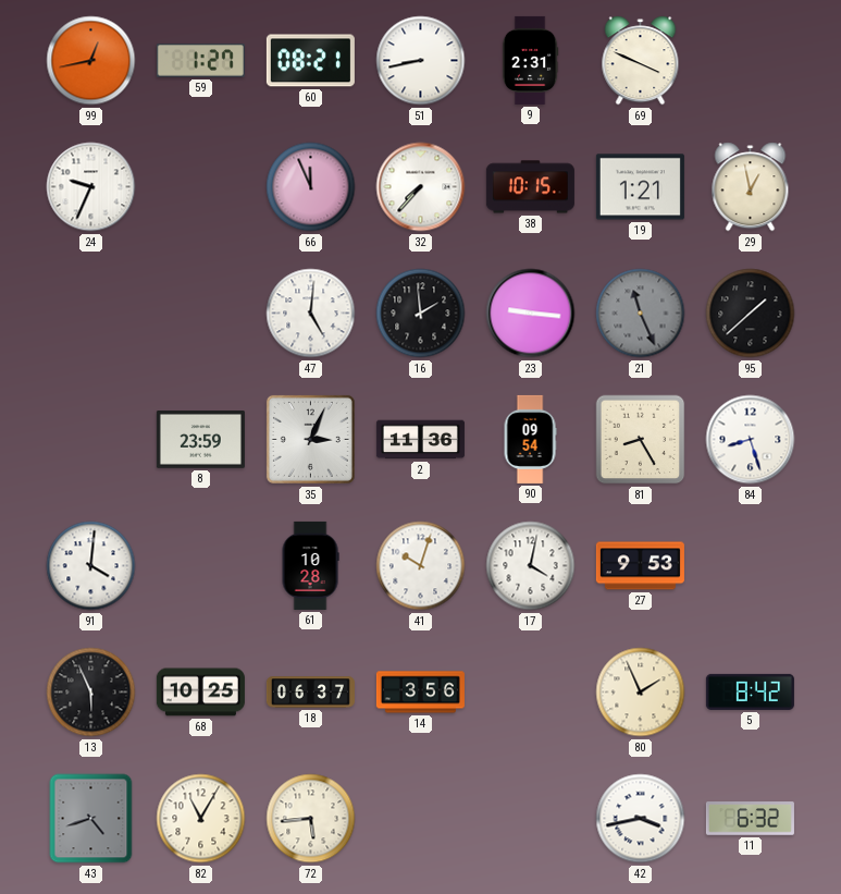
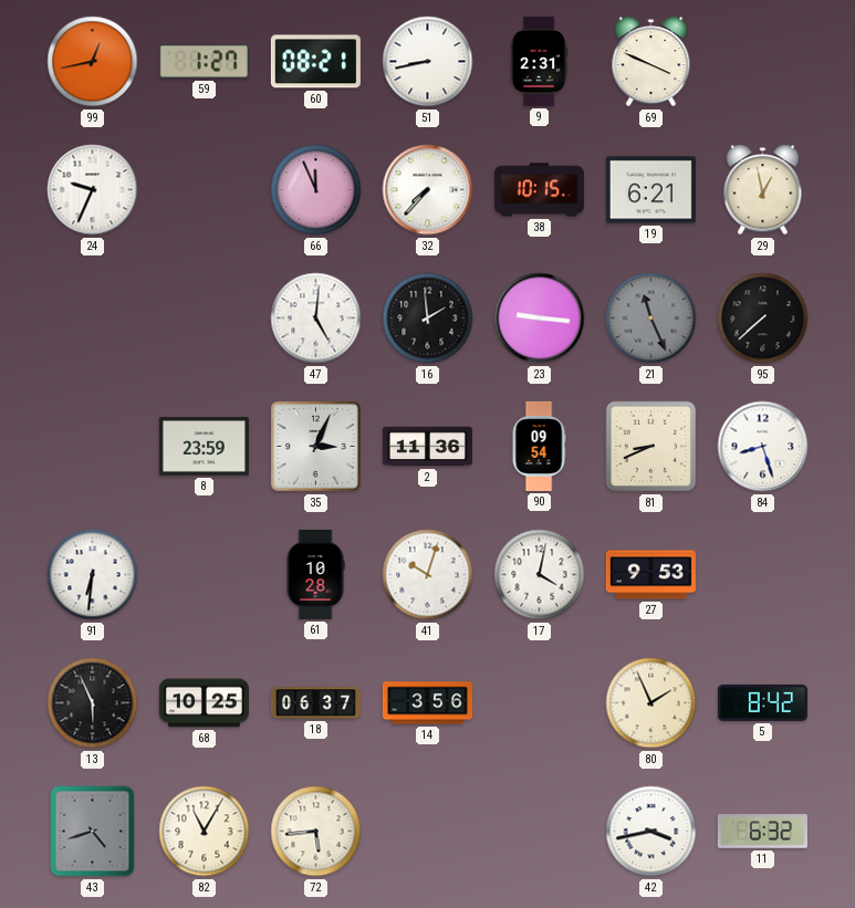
19: 1:21 -> 6:21
95: 1:38 -> 7:38
81: 8:25 -> 8:41
91: 4:01 -> 6:31
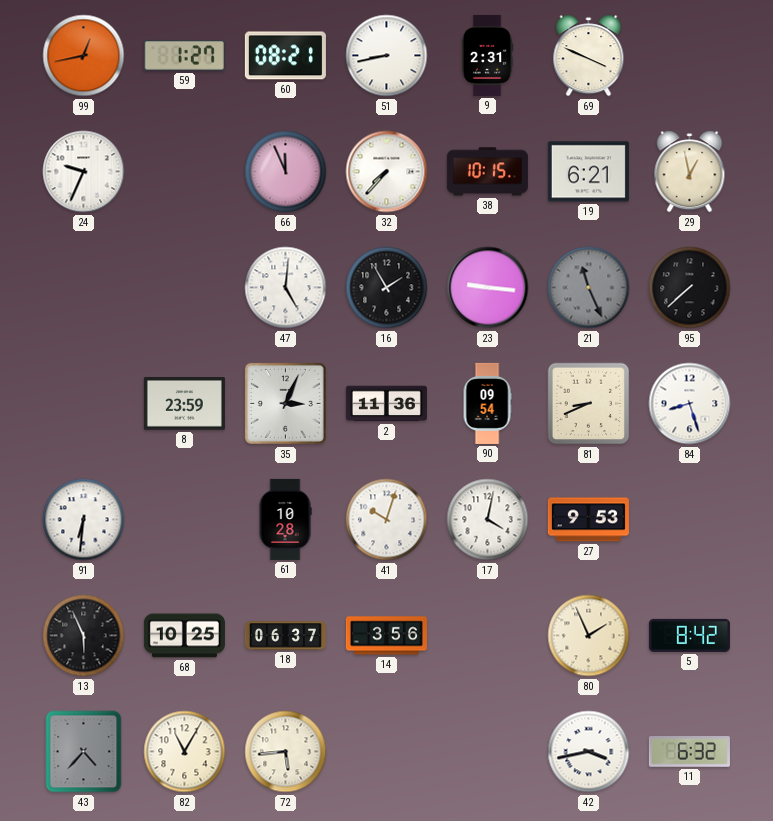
16: 1:59 -> 1:55
43: 4:42 -> 4:37
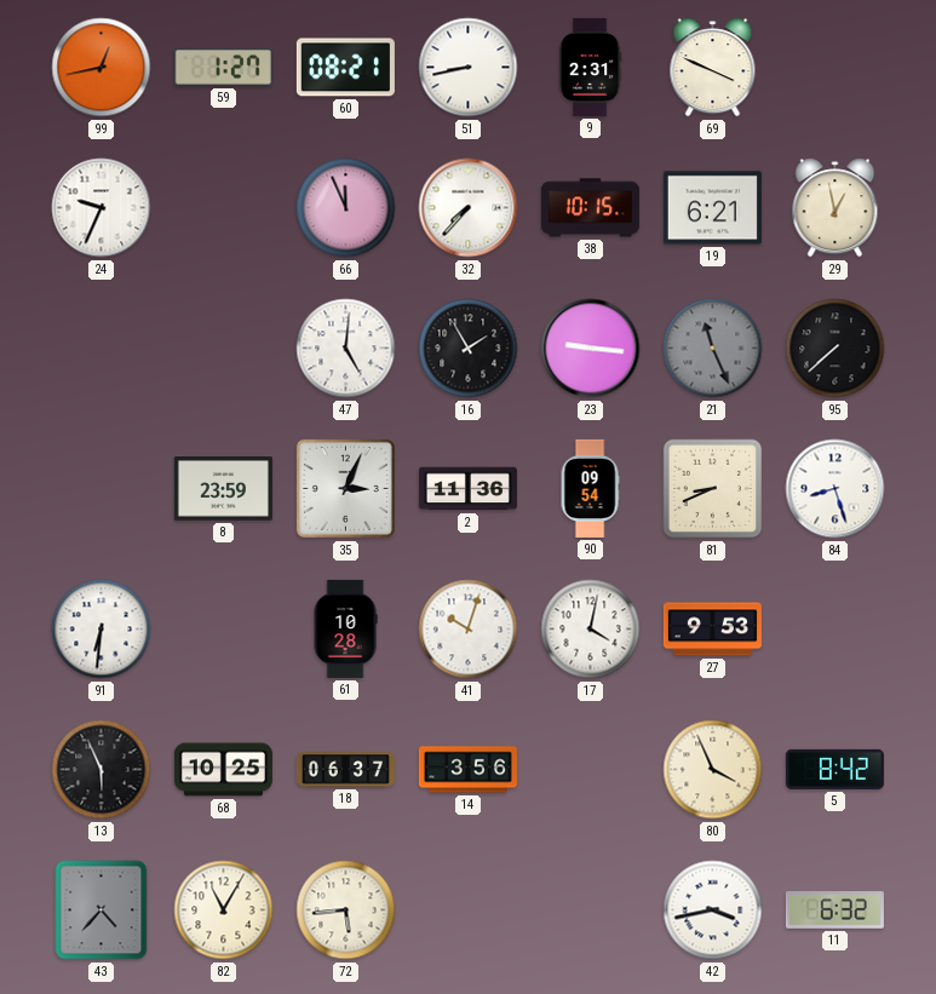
80: 1:56 -> 3:56
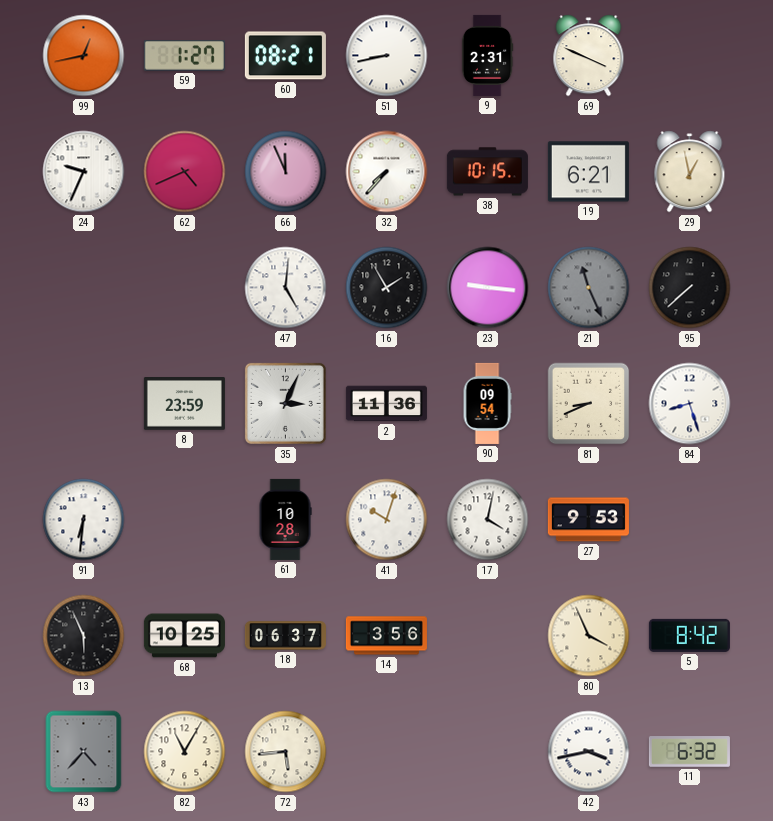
62: none -> 4:41
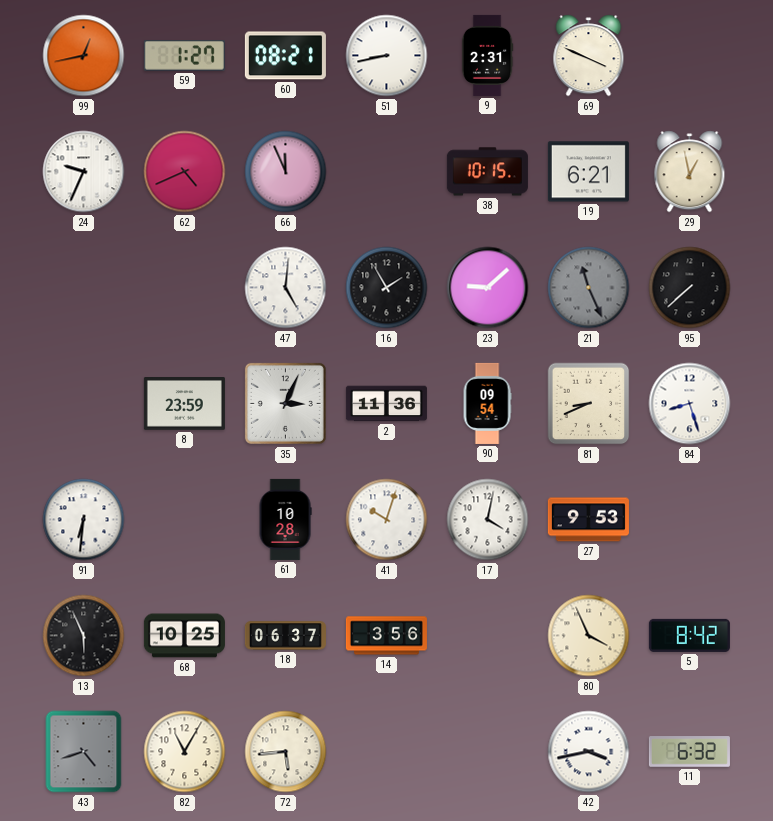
32: 7:37 -> none
23: 9:16 -> 9:08
43: 4:37 -> 4:42
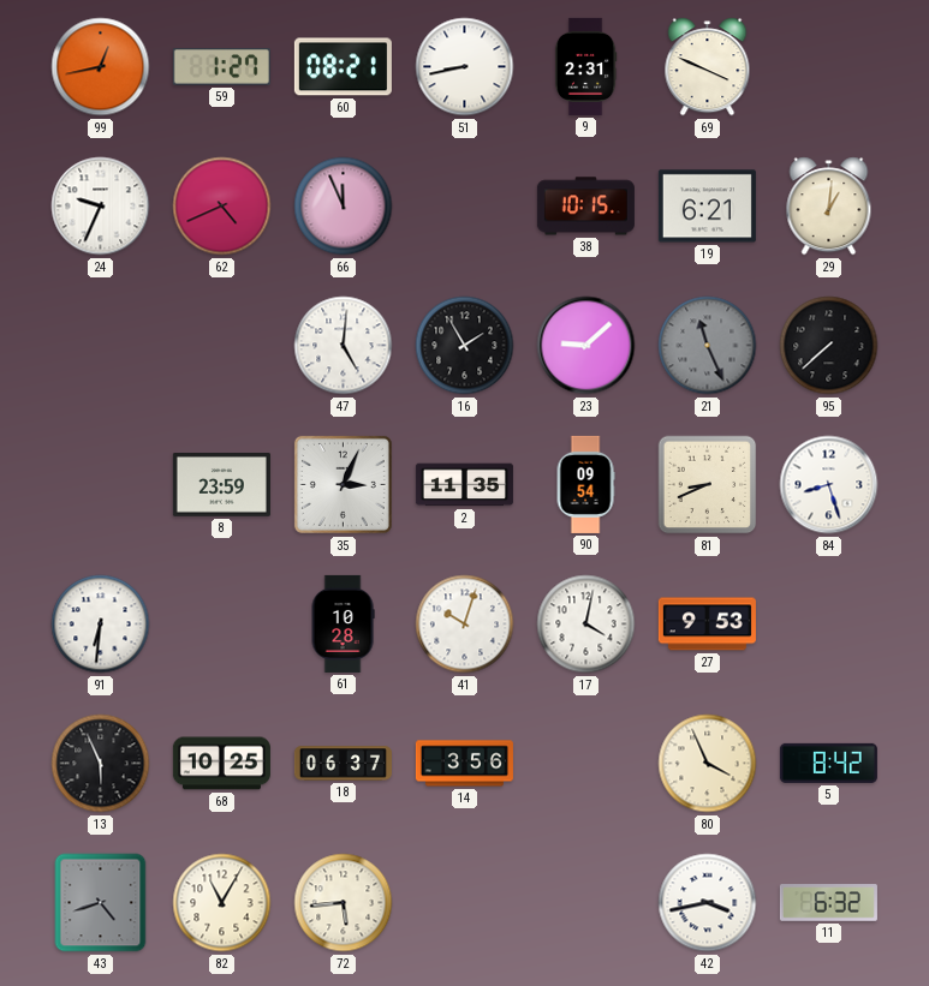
29: 12:58 -> 1:01
2: 11:36 -> 11:35
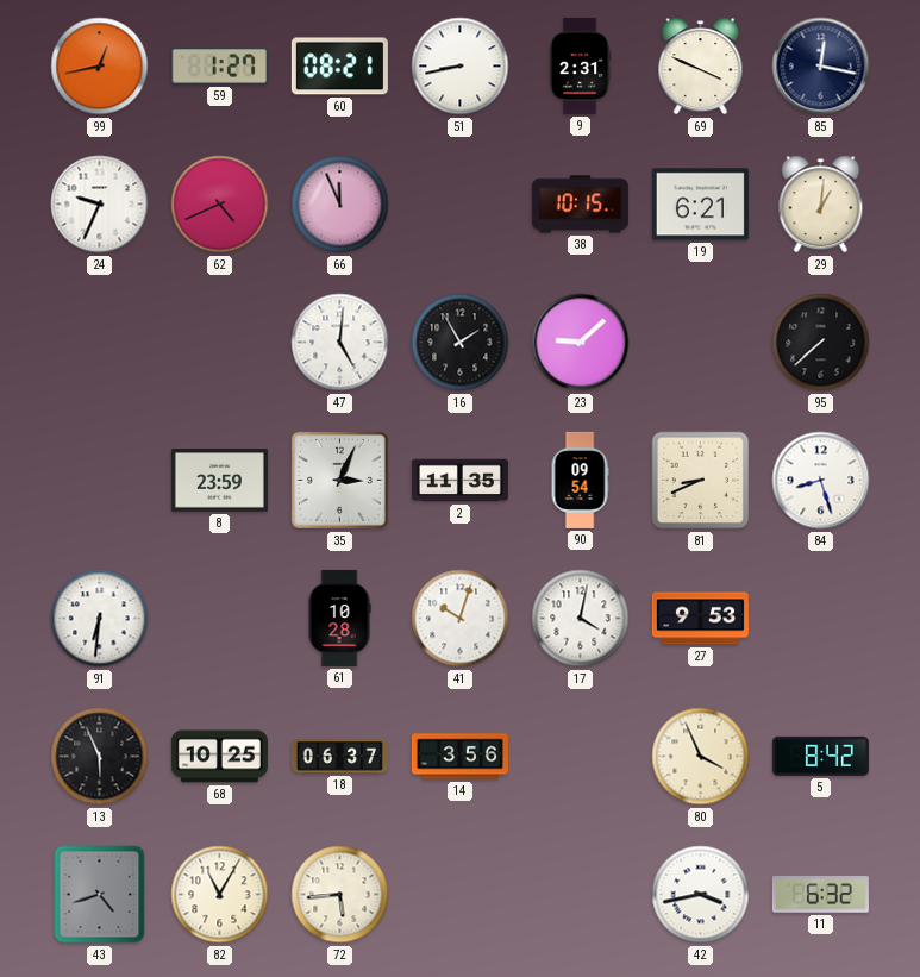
85: none -> 12:17
21: 11:26 -> none
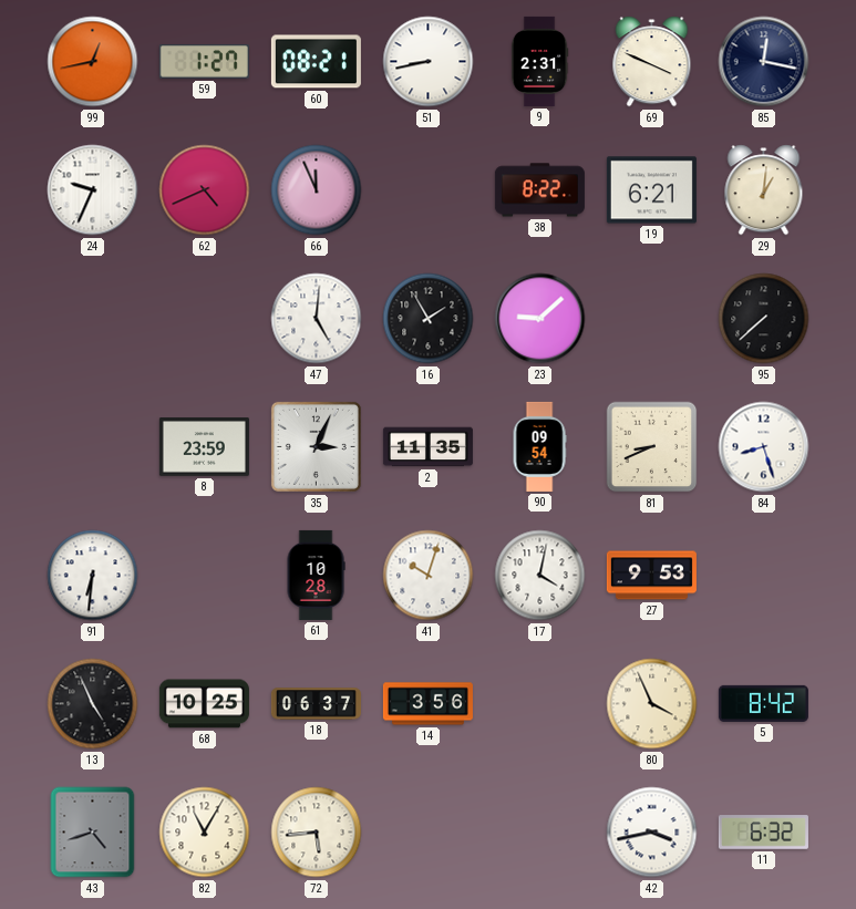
38: 10:15 -> 8:22
13: 5:56 -> 4:56
